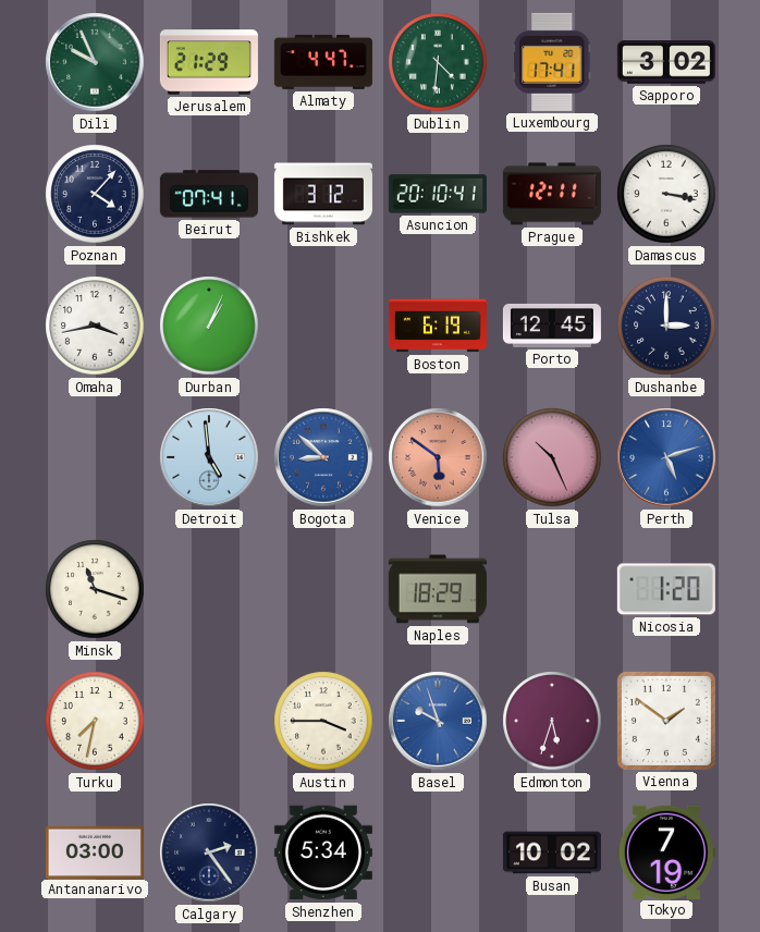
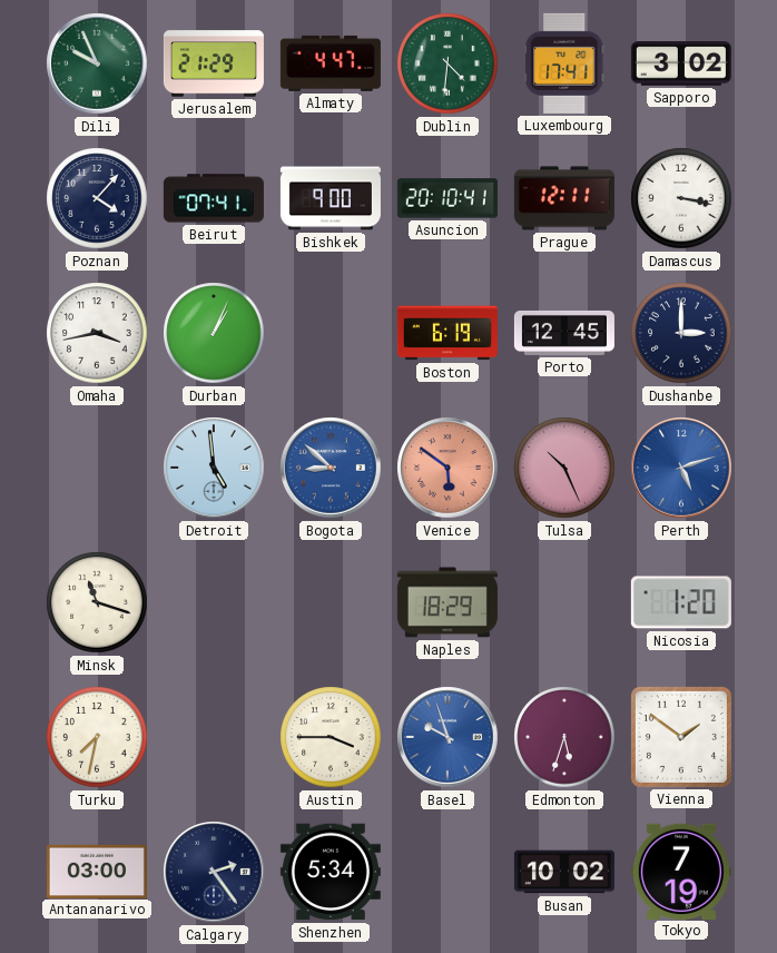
Bishkek: 3:12 -> 9:00
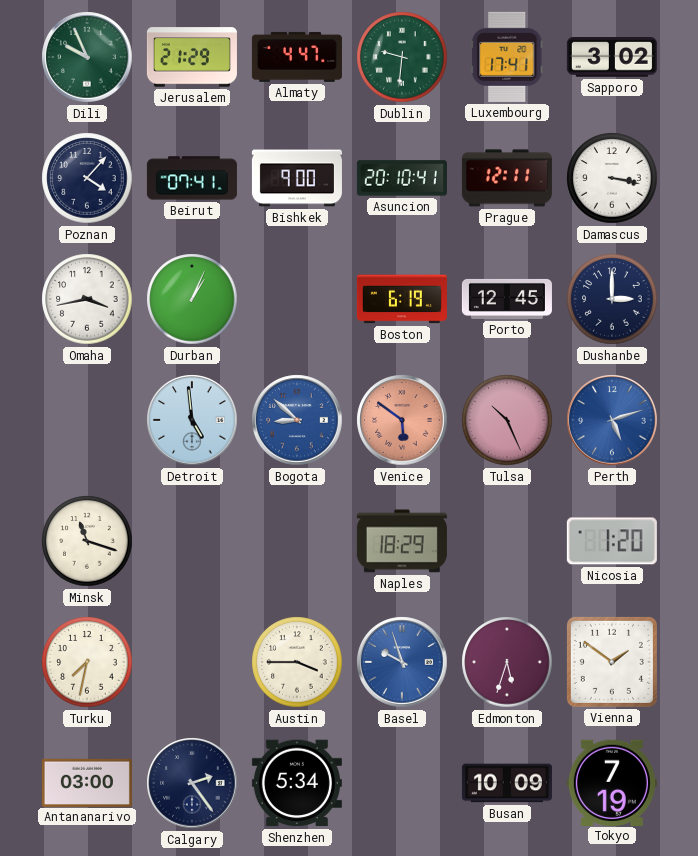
Dublin: 4:31 -> 9:31
Busan: 10:02 -> 10:09
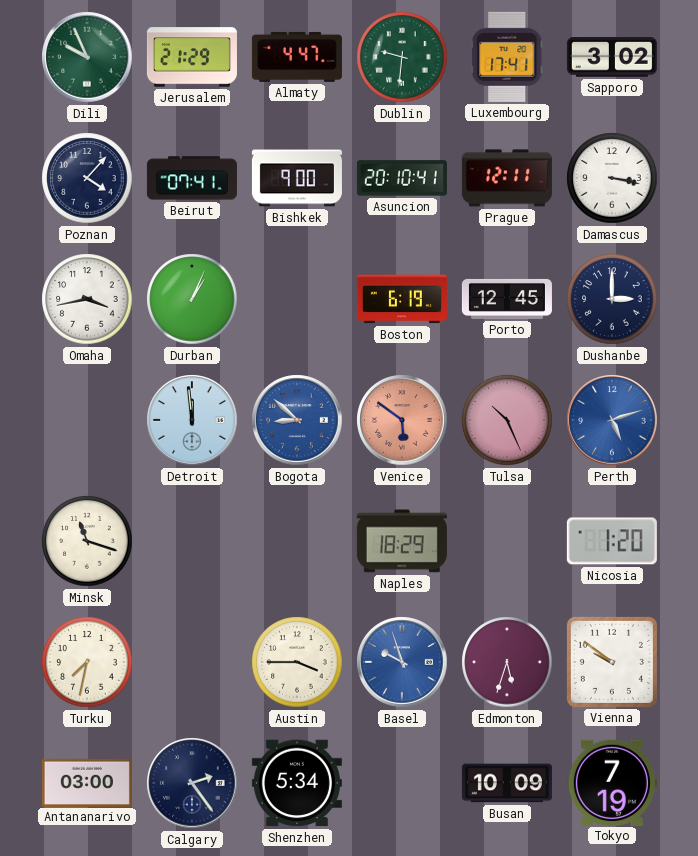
Detroit: 4:59 -> 11:59
Vienna: 1:51 -> 9:51
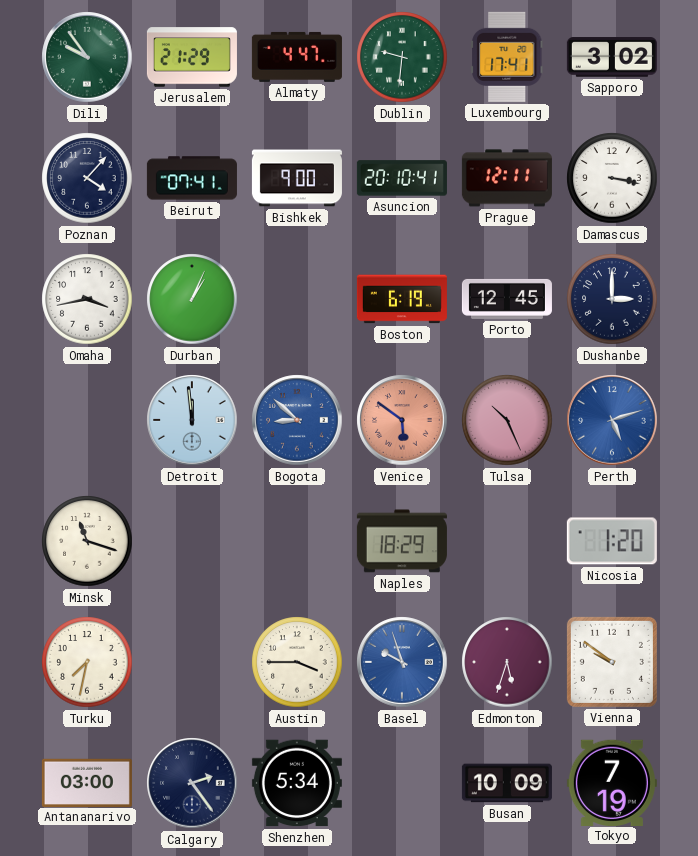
Dili: 9:56 -> 9:54
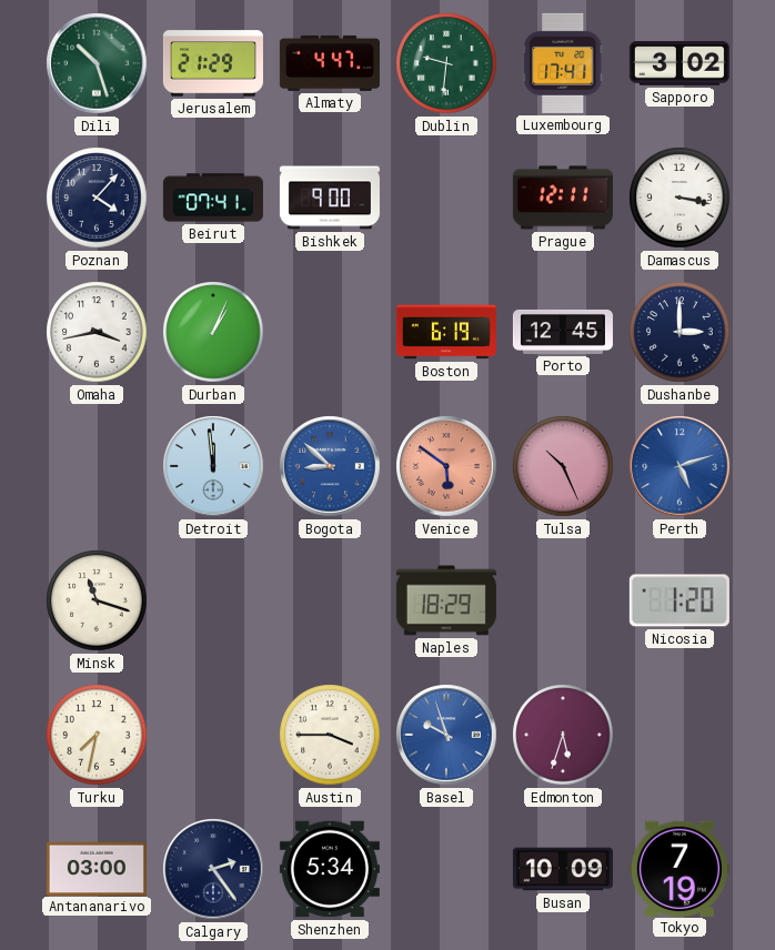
Dili: 9:54 -> 10:27
Asuncion: 20:10 -> none
Vienna: 9:51 -> none
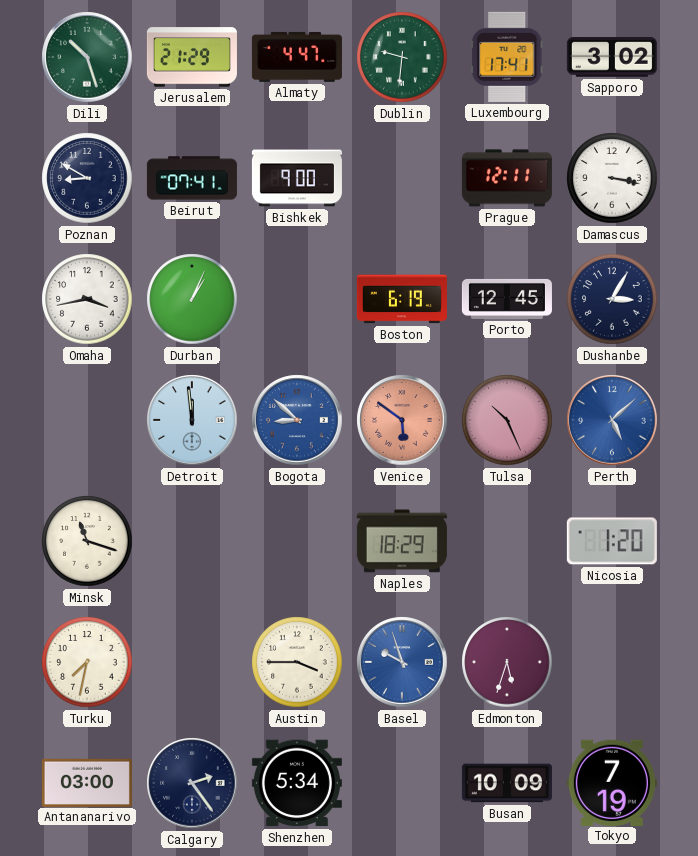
Poznan: 4:07 -> 8:50
Dushanbe: 3:00 -> 3:05
Perth: 5:12 -> 5:08
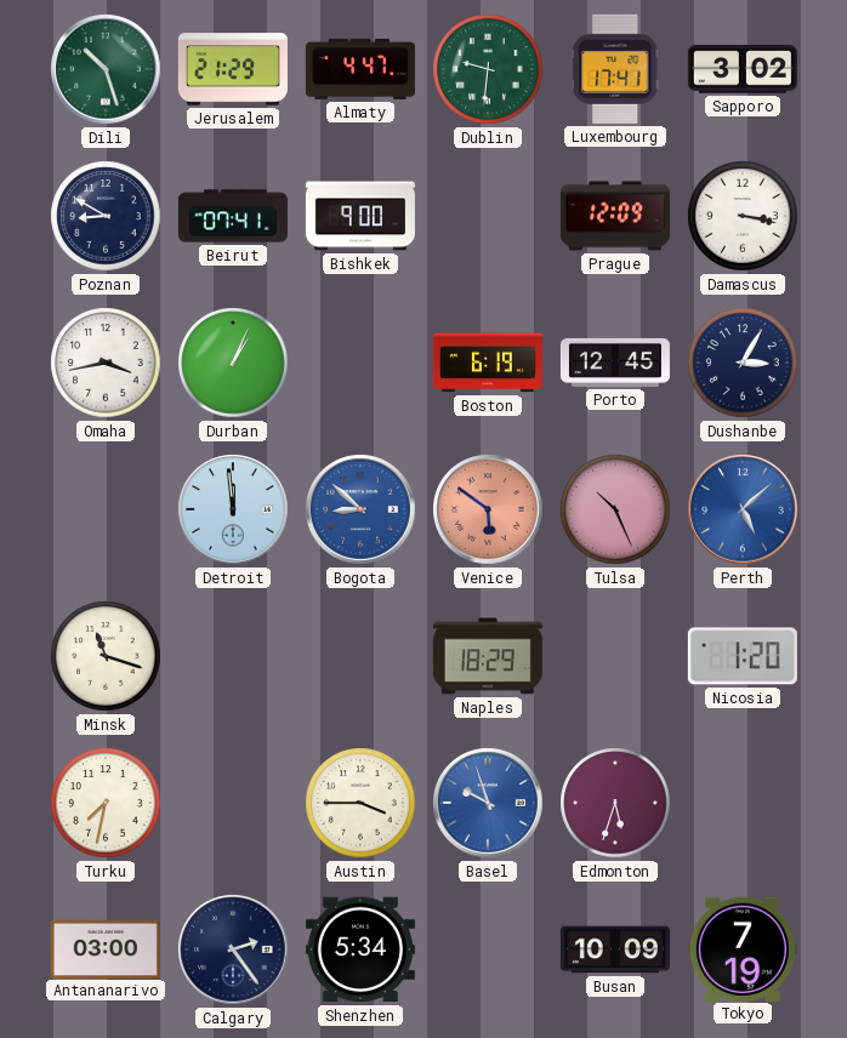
Prague: 12:11 -> 12:09
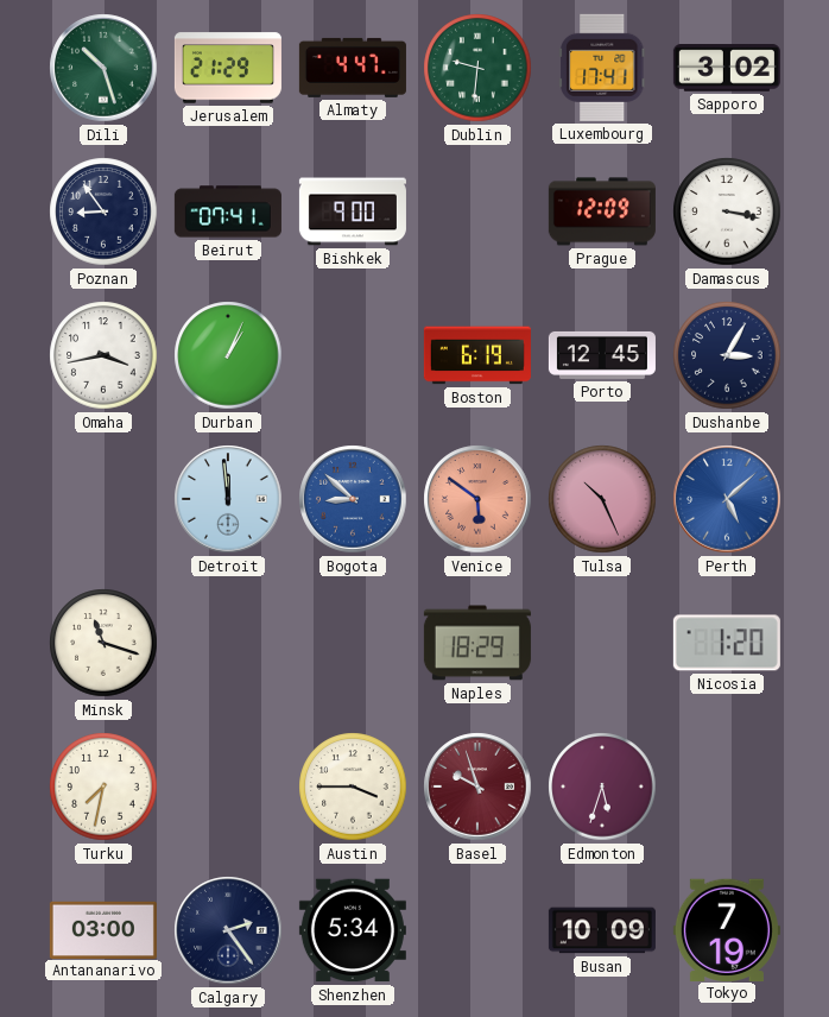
Poznan: 8:50 -> 8:54
Basel dial: blue -> burgundy
